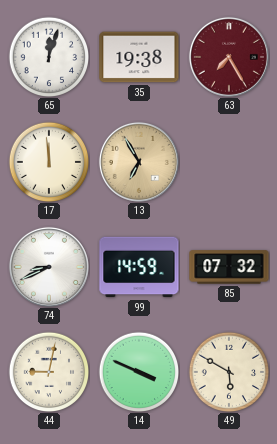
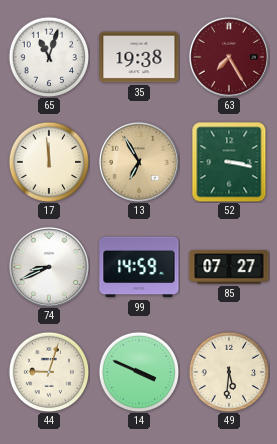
65: 12:03 -> 11:03
52: none -> 3:17
85: 07:32 -> 07:27
44: 9:02 -> 9:03
49: 5:50 -> 5:31
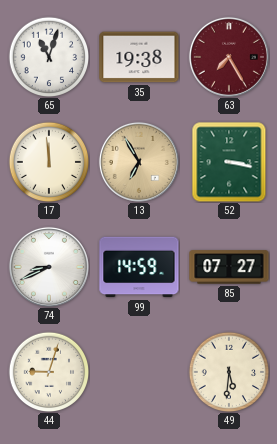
14: 3:49 -> none
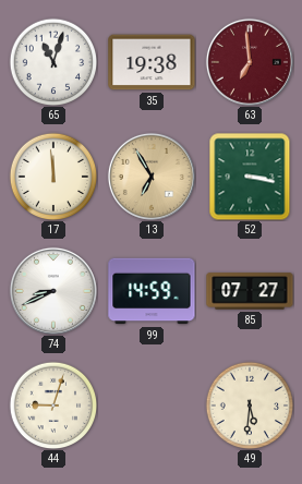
63: 7:25 -> 6:59
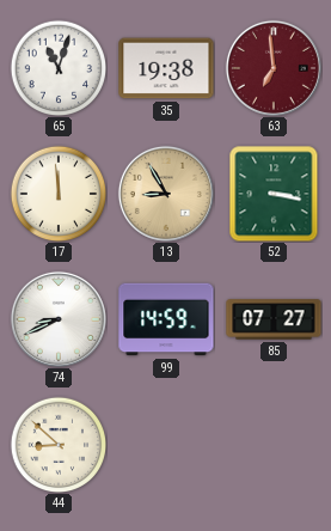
13: 6:55 -> 8:55
44: 9:03 -> 8:52
49: 5:31 -> none
